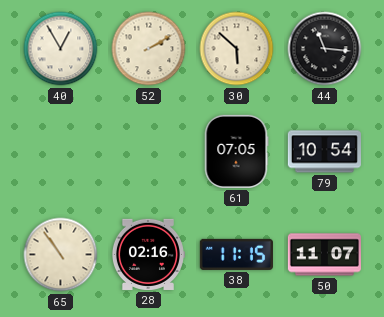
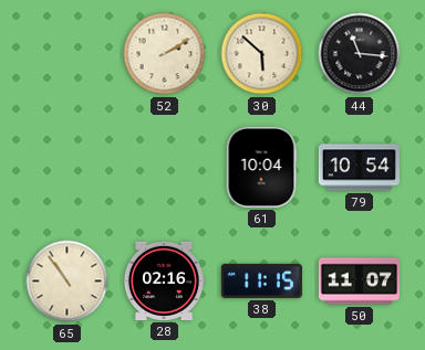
40: 12:55 -> none
61: 07:05 -> 10:04
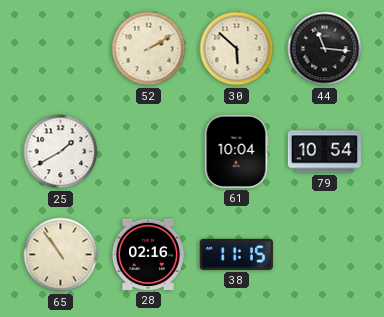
25: none -> 1:40
50: 11:07 -> none
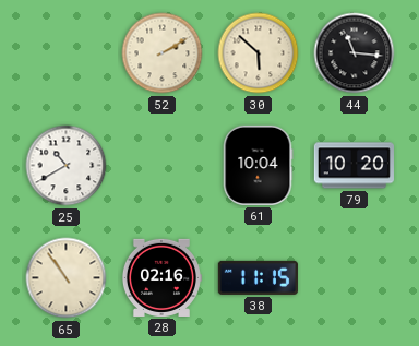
25: 1:40 -> 10:40
79: 10:54 -> 10:20
